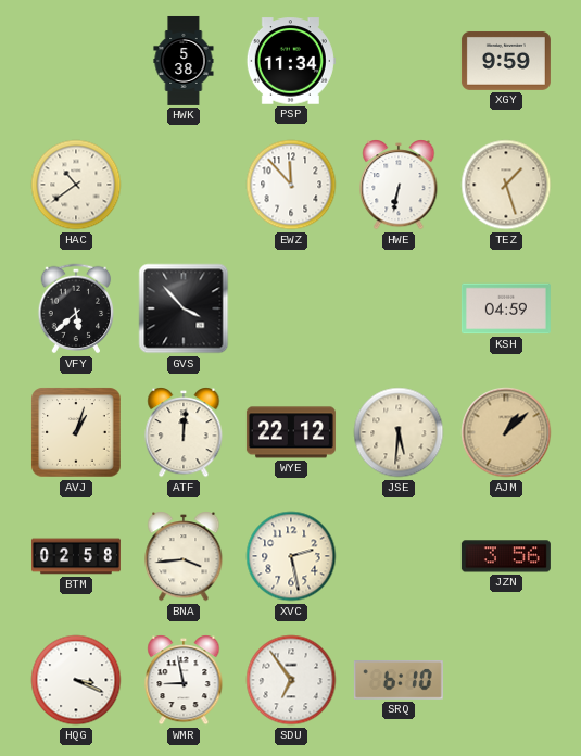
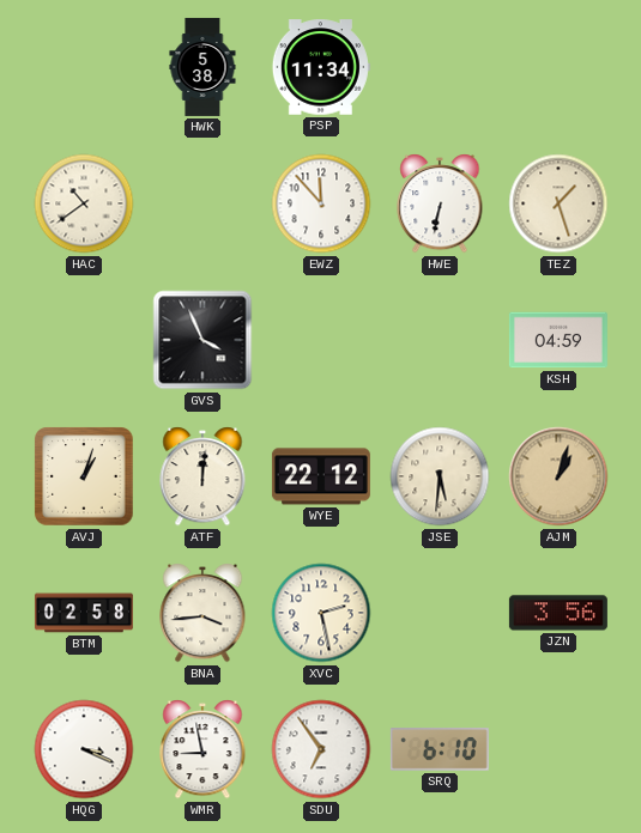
XGY: 9:59 -> none
VFY: 5:38 -> none
GVS: 3:53 -> 3:56
AJM: 1:08 -> 1:03
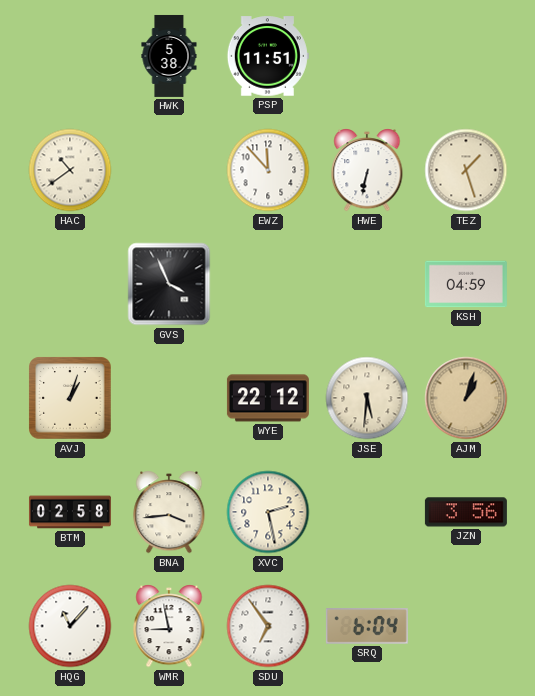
PSP: 11:34 -> 11:51
ATF: 12:01 -> none
HQG: 3:19 -> 11:07
SRQ: 6:10 -> 6:04
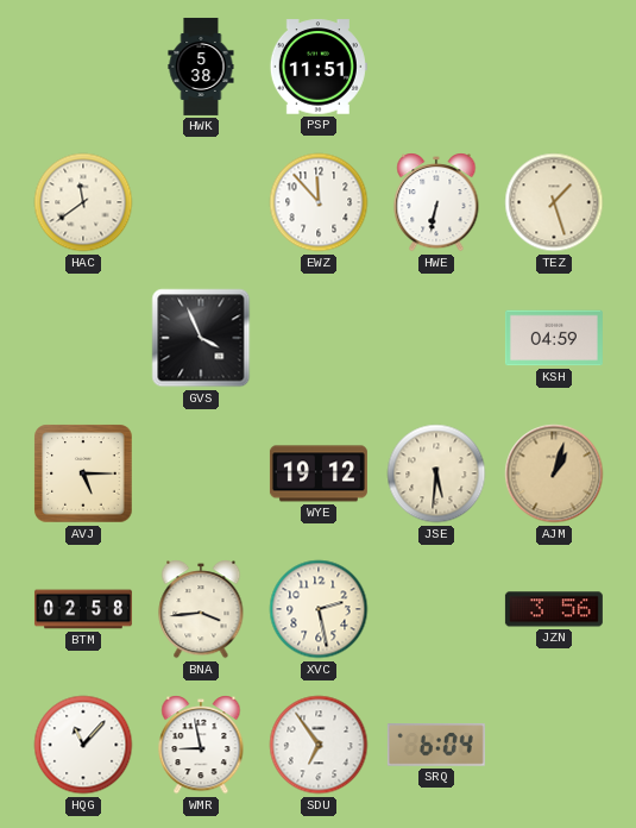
HAC: 10:39 -> 11:39
AVJ: 1:03 -> 5:15
WYE: 22:12 -> 19:12
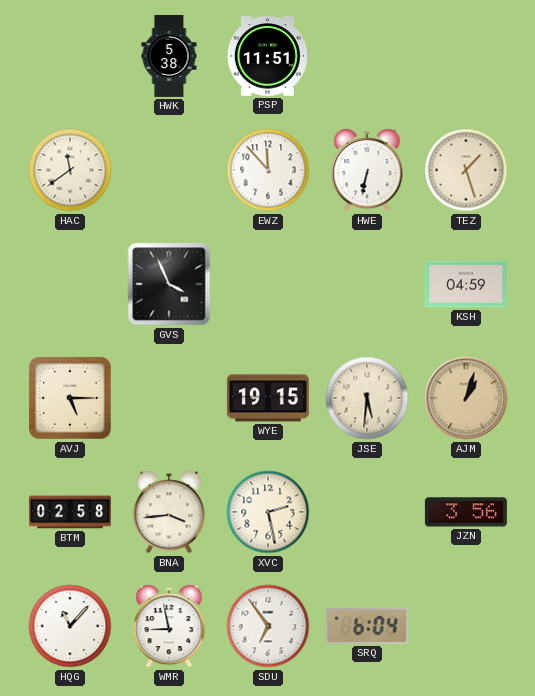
WYE: 19:12 -> 19:15
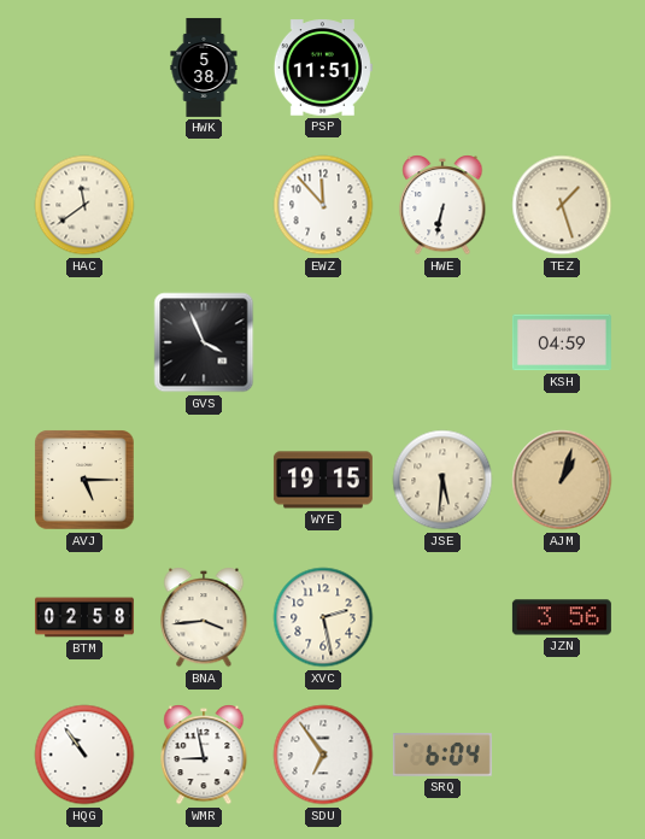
HQG: 11:07 -> 10:54
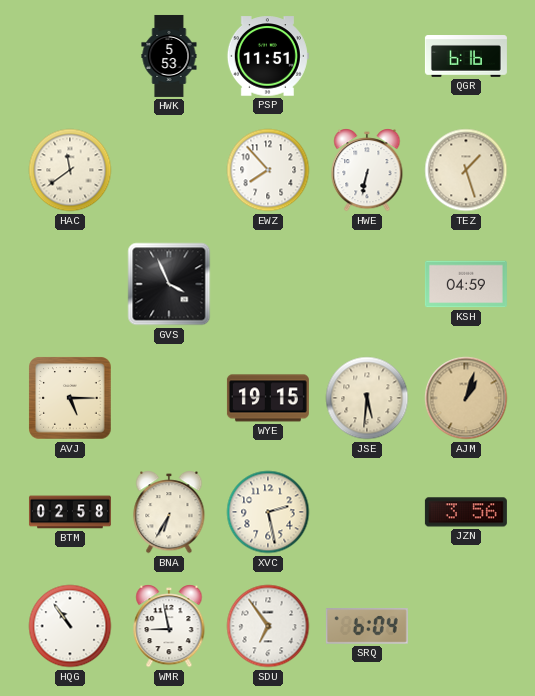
HWK: 5:38 -> 5:53
QGR: none -> 6:16
EWZ: 11:53 -> 7:53
BNA: 3:44 -> 6:35
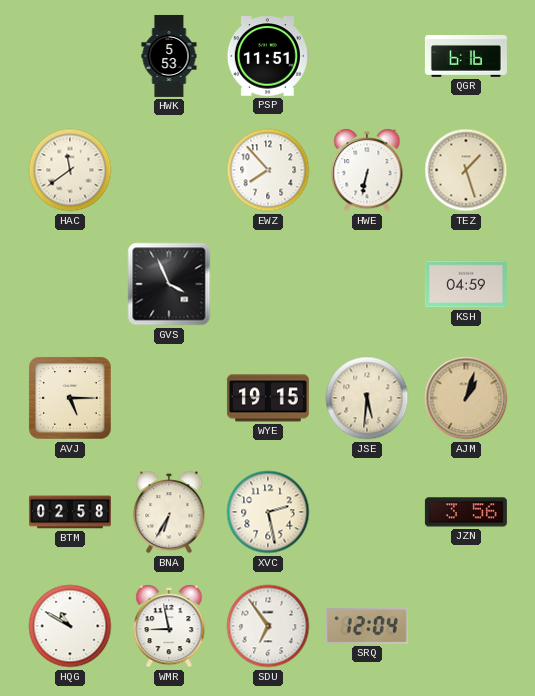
HQG: 10:54 -> 10:50
SRQ: 6:04 -> 12:04
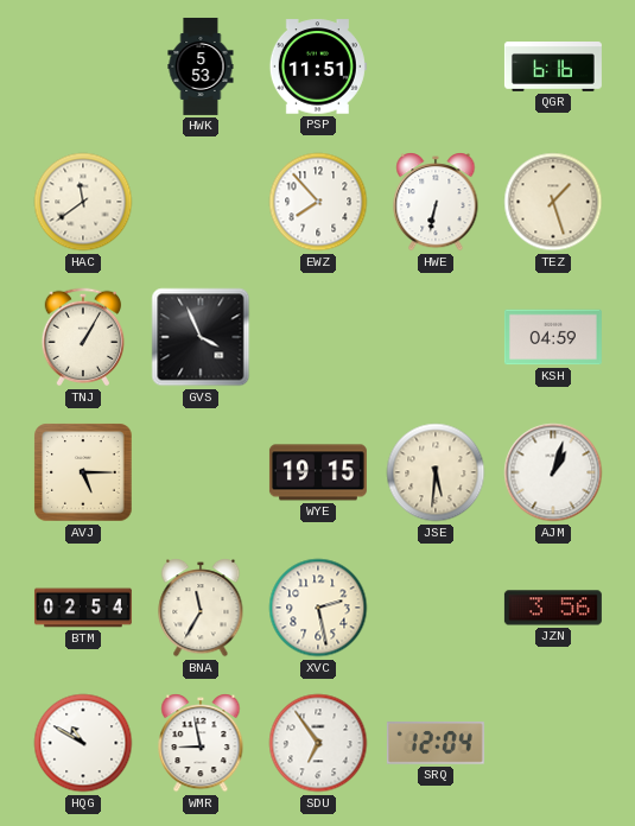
TNJ: none -> 1:05
AJM dial: champagne -> white
BTM: 02:58 -> 02:54
BNA: 6:35 -> 11:35
